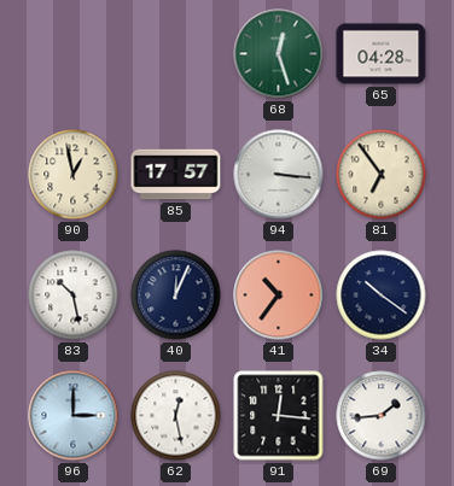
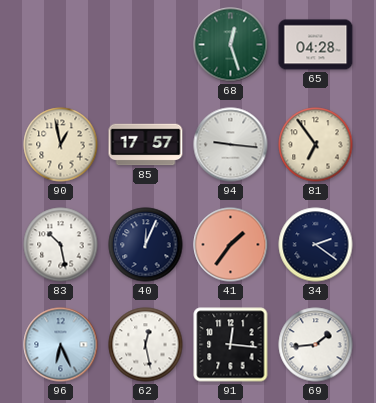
94: 3:16 -> 9:16
41: 10:36 -> 1:36
34: 10:21 -> 2:21
96: 3:00 -> 6:26
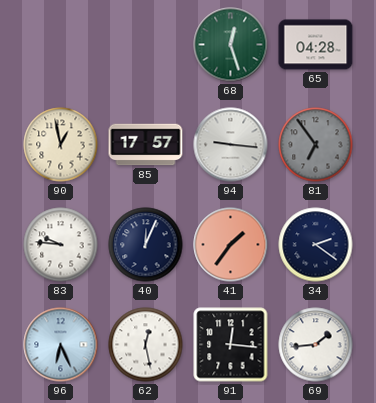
81 dial: cream -> grey
83: 10:28 -> 9:46
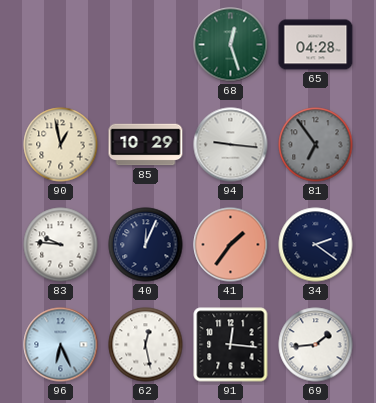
85: 17:57 -> 10:29
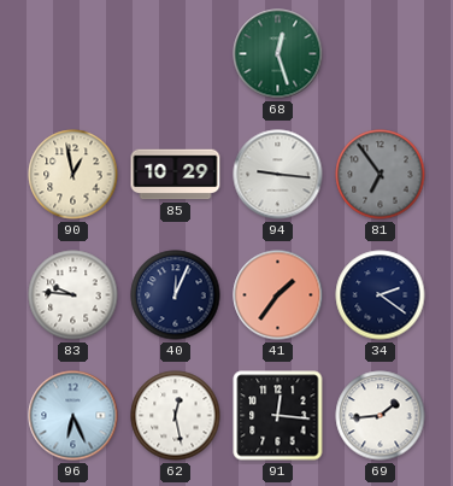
65: 04:28 -> none
